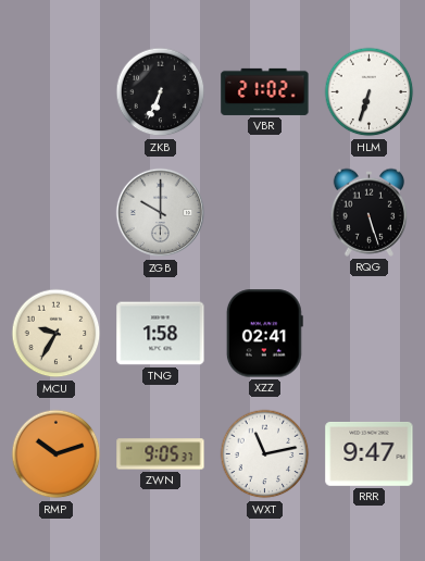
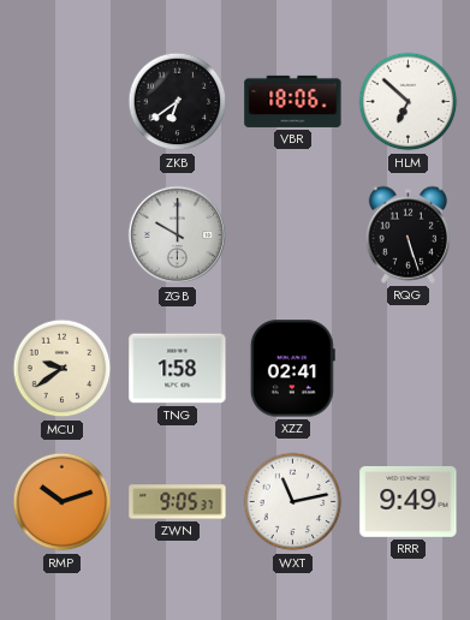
ZKB: 6:34 -> 6:39
VBR: 21:02 -> 18:06
HLM: 6:33 -> 6:52
MCU: 9:35 -> 9:39
RRR: 9:47 -> 9:49
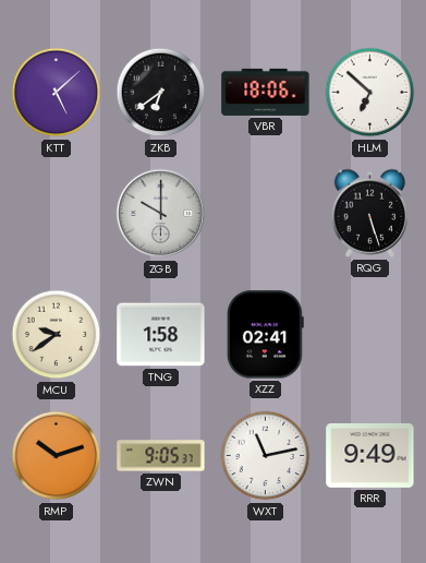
KTT: none -> 5:08
